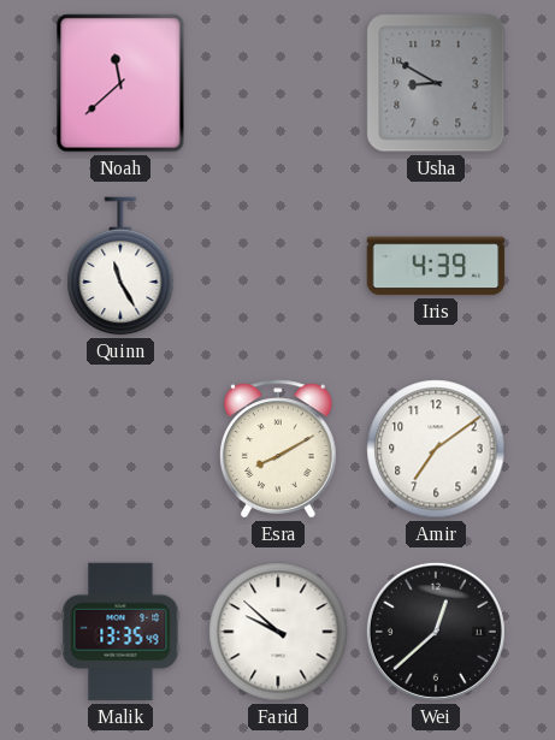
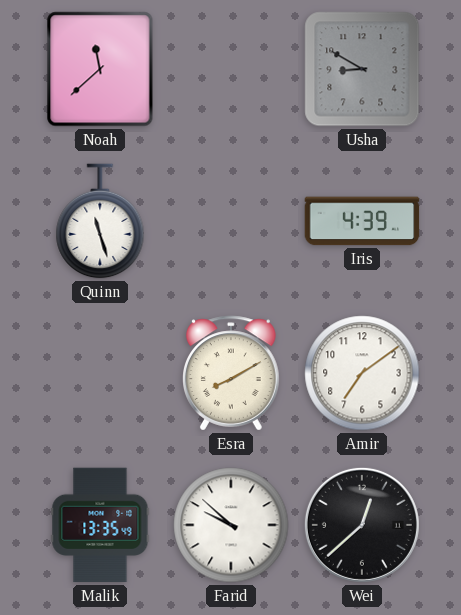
Quinn: 11:25 -> 11:27
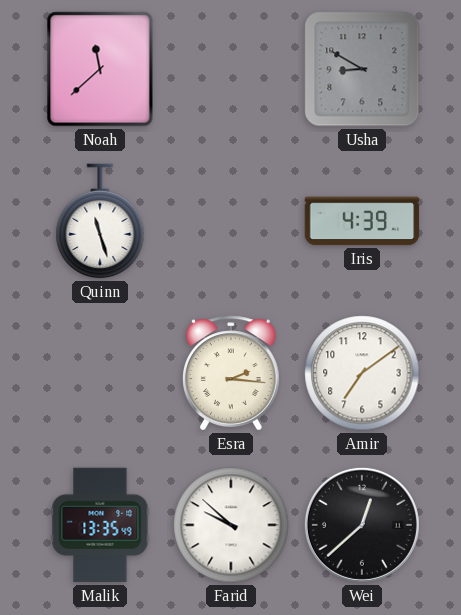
Esra: 8:10 -> 2:16
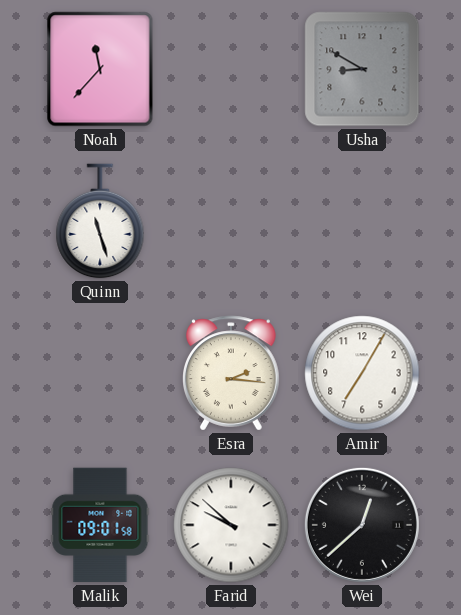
Noah: 11:38 -> 11:37
Iris: 4:39 -> none
Amir: 7:09 -> 7:05
Malik: 13:35 -> 09:01
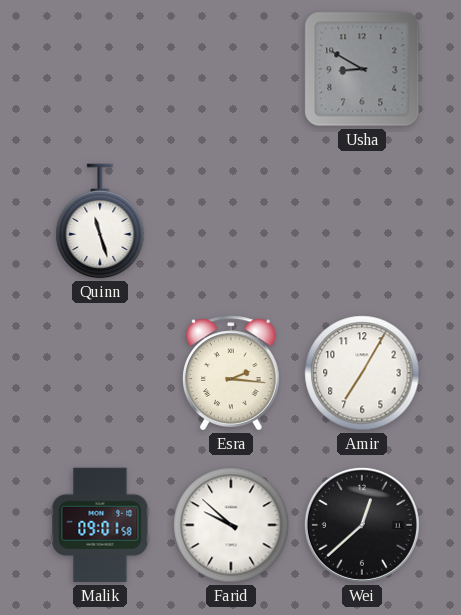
Noah: 11:37 -> none
